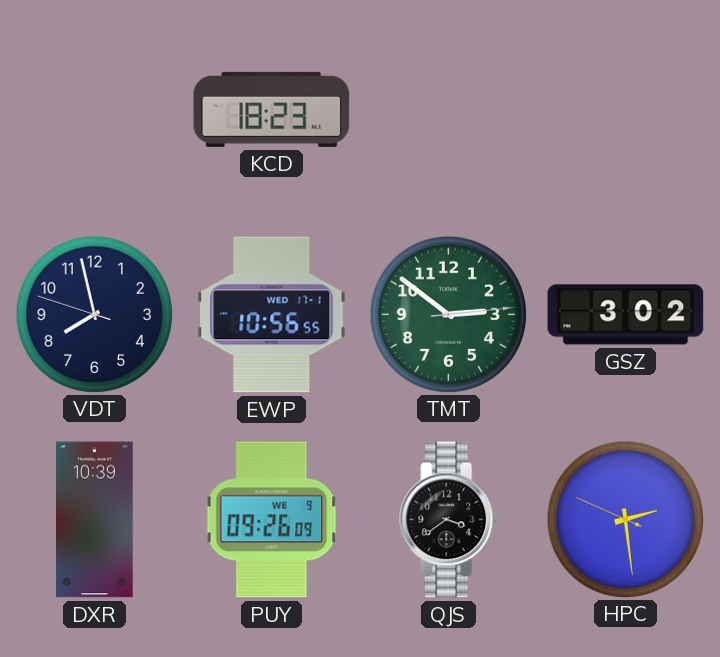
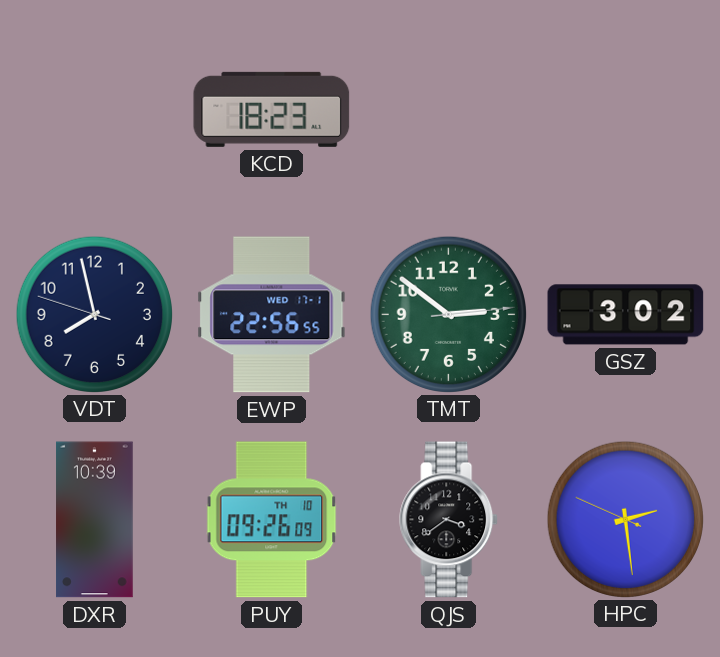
EWP: 10:56 -> 22:56
PUY date: WE 9 -> TH 10
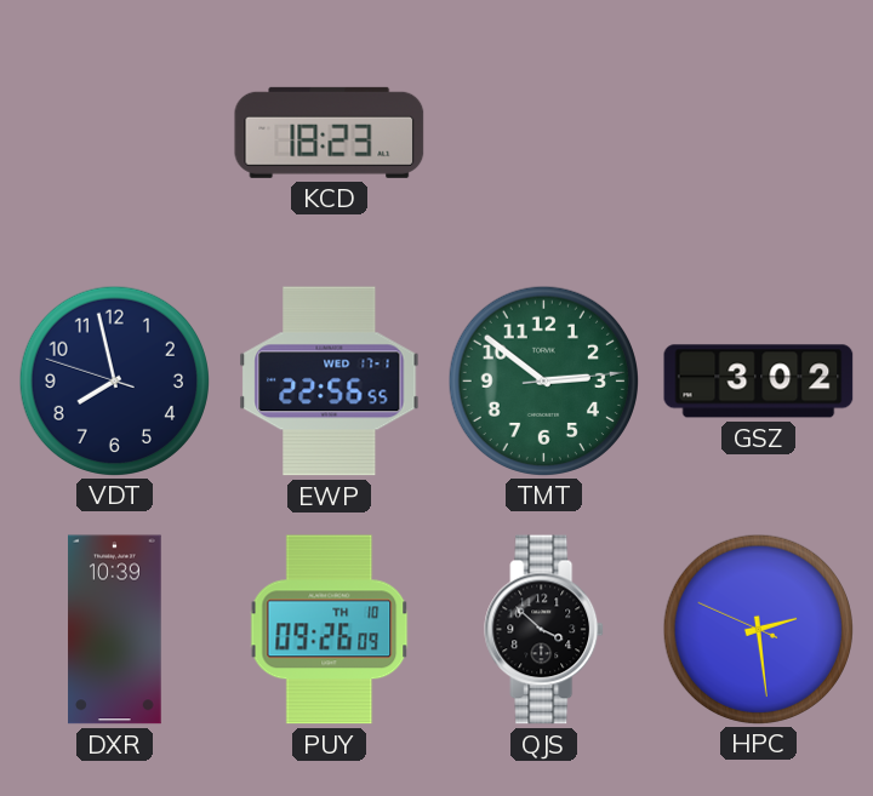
QJS: 3:39 -> 3:52
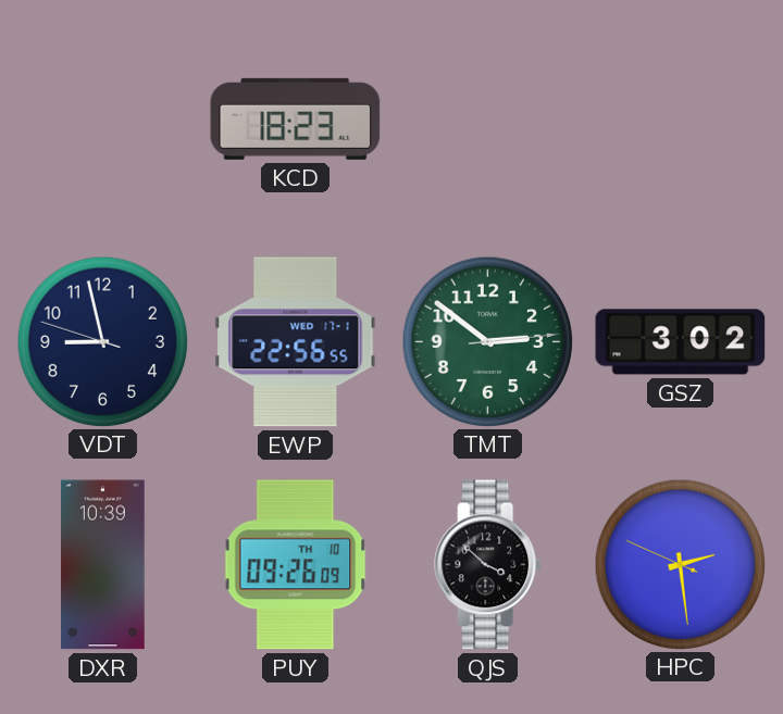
VDT: 7:57 -> 8:57
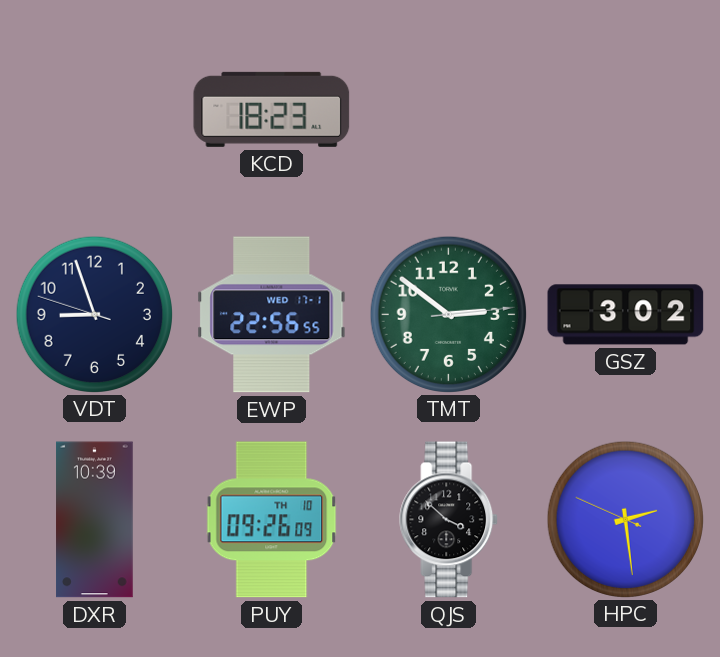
VDT: 8:57 -> 8:56
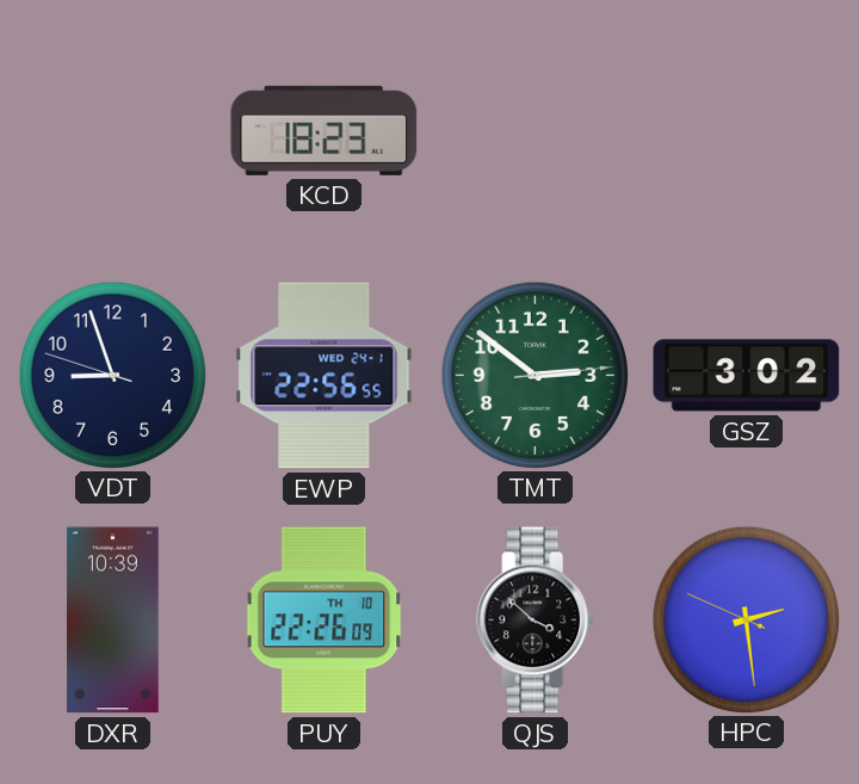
EWP date: WED 17-1 -> WED 24-1
PUY: 09:26 -> 22:26
